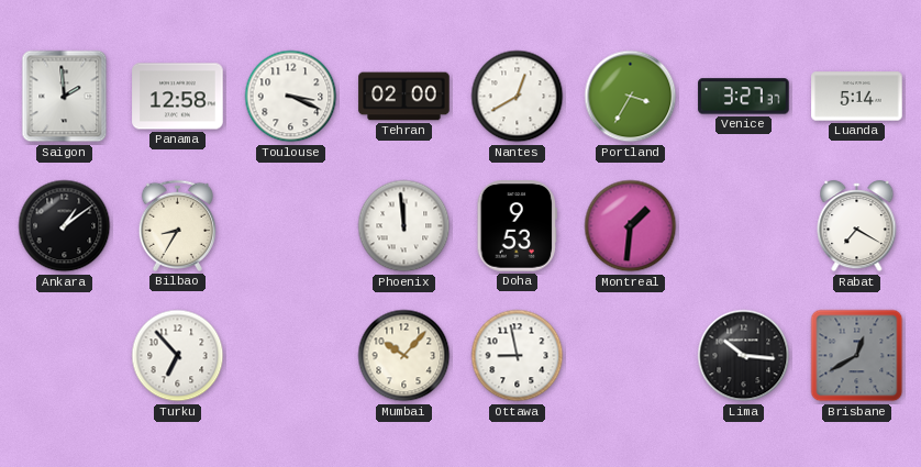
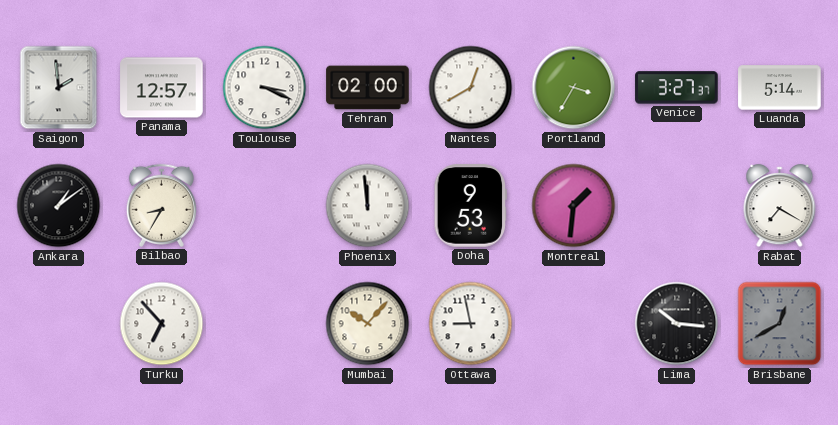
Panama: 12:58 -> 12:57
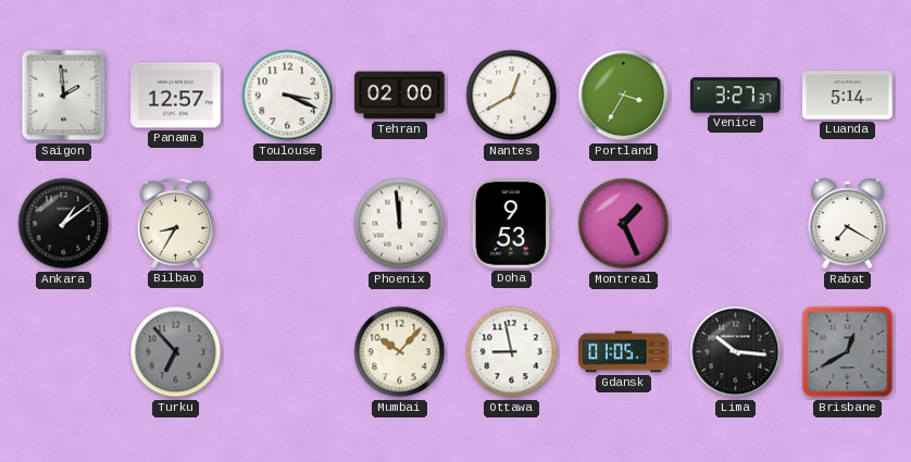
Montreal: 1:31 -> 1:26
Turku dial: white -> grey
Gdansk: none -> 01:05
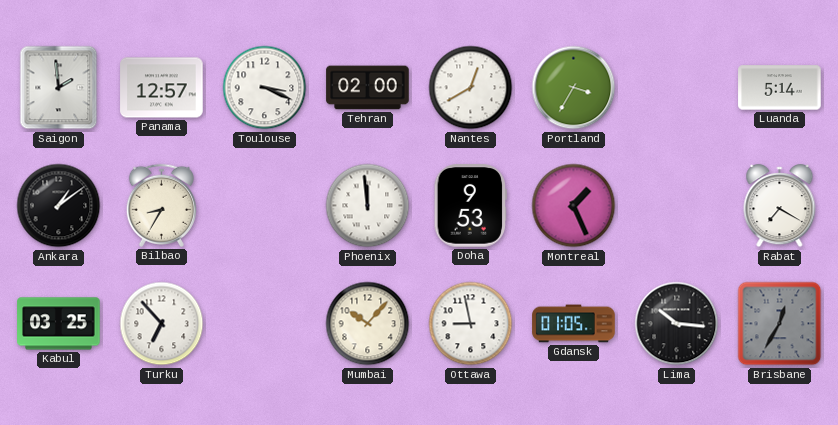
Venice: 3:27 -> none
Kabul: none -> 03:25
Turku dial: grey -> white
Brisbane: 12:40 -> 12:35
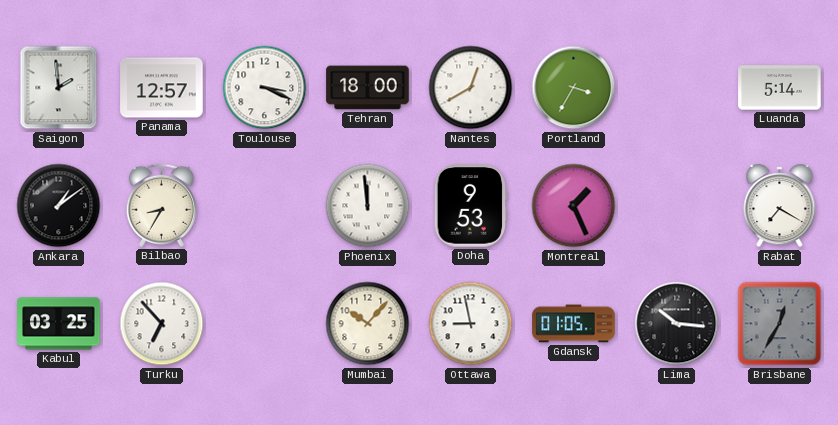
Tehran: 02:00 -> 18:00
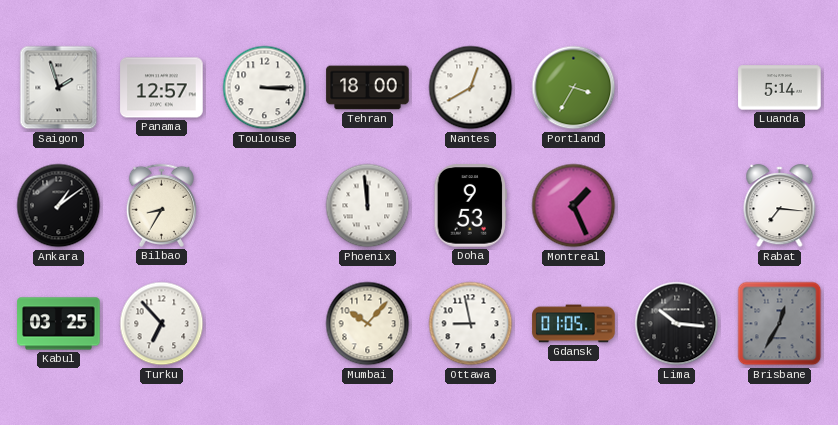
Saigon: 1:59 -> 1:57
Toulouse: 3:19 -> 3:15
Rabat: 7:20 -> 7:16
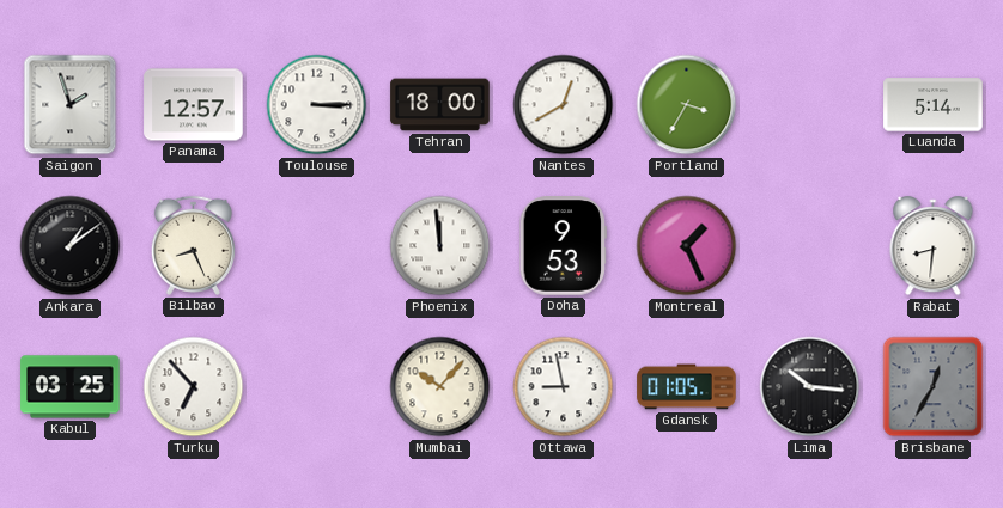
Bilbao: 8:35 -> 8:26
Rabat: 7:16 -> 8:31
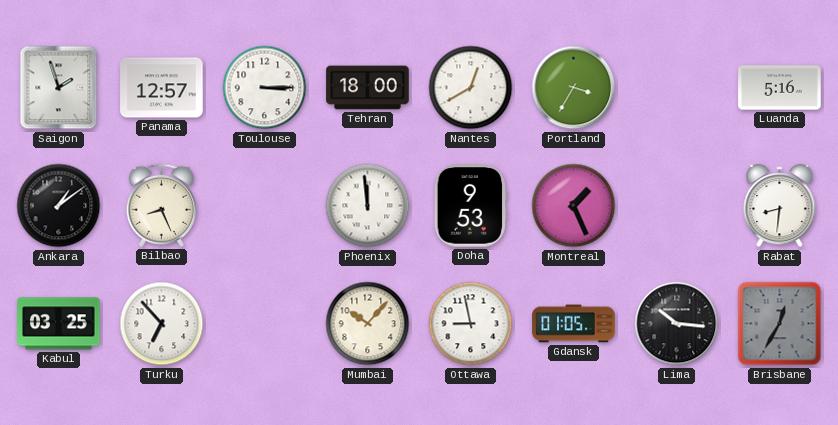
Luanda: 5:14 -> 5:16
